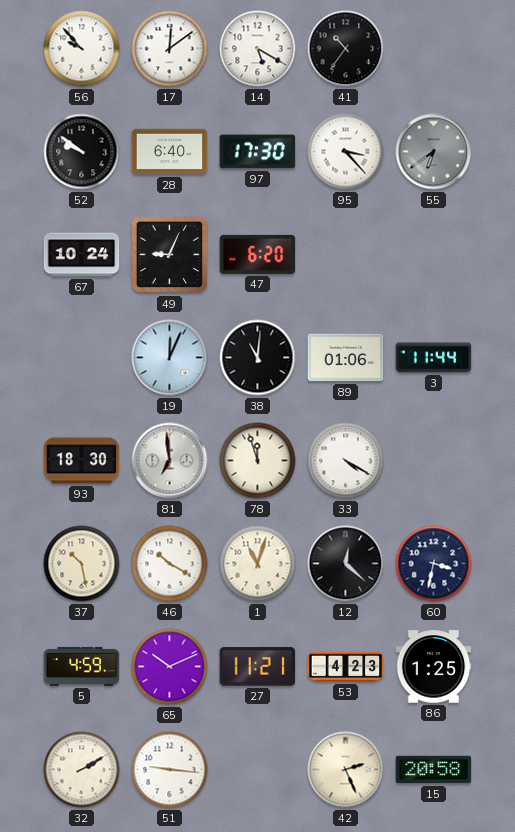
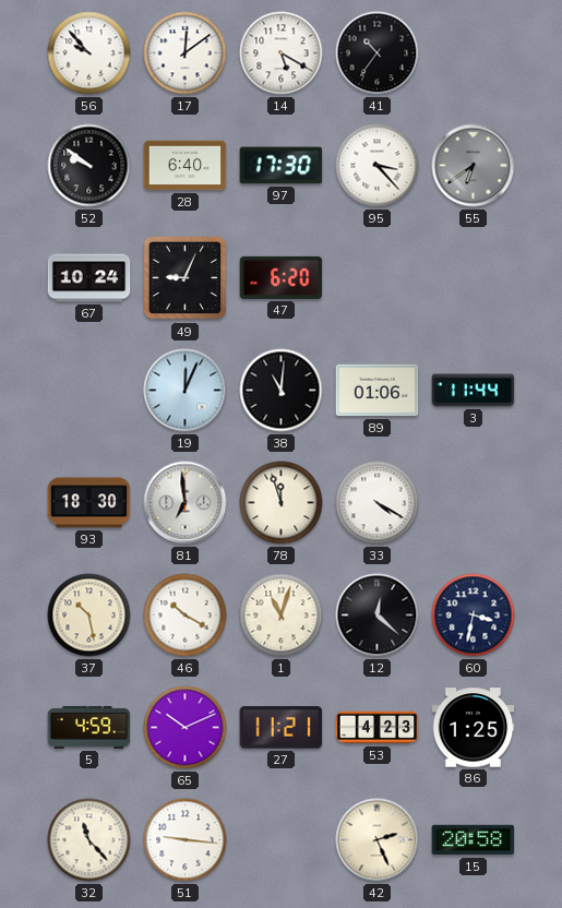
32: 2:10 -> 11:23
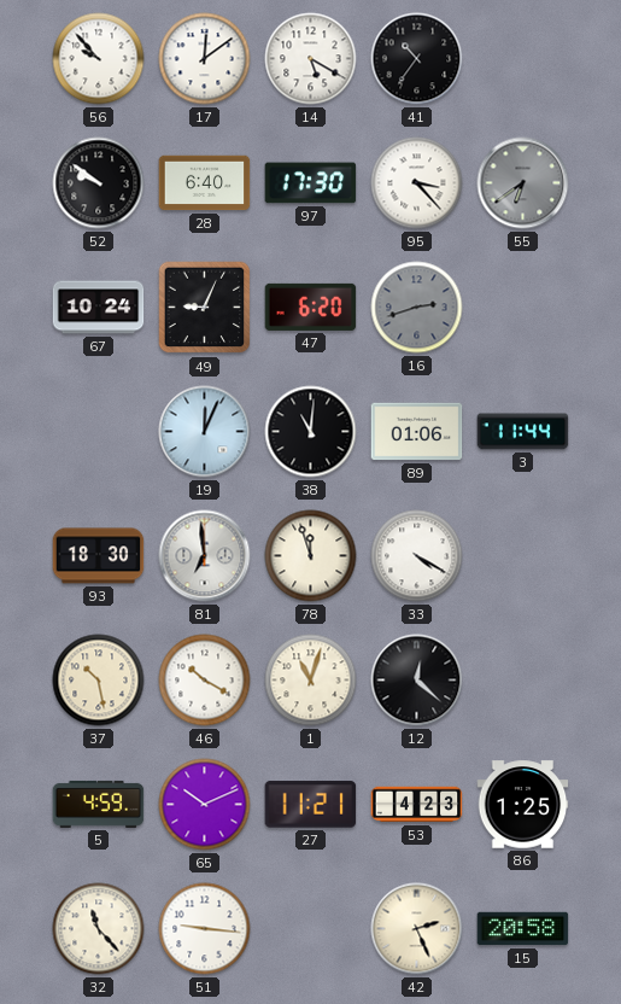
16: none -> 2:42
60: 3:32 -> none
